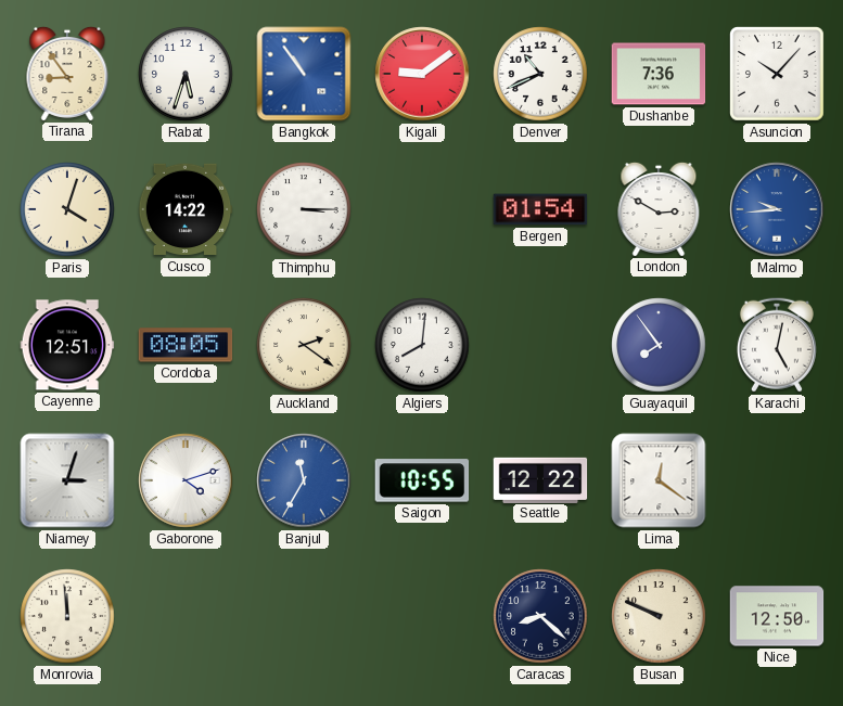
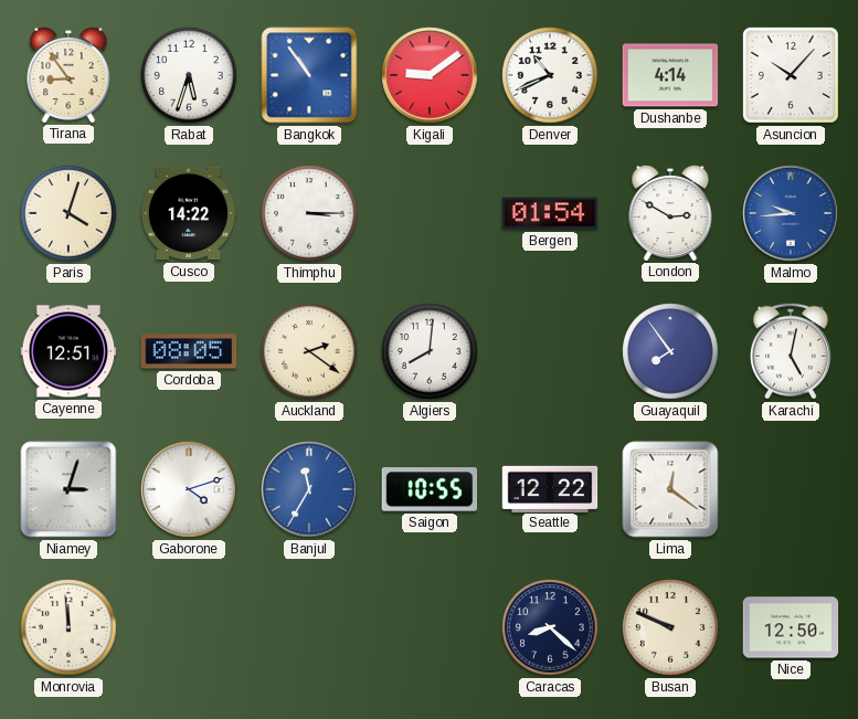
Dushanbe: 7:36 -> 4:14
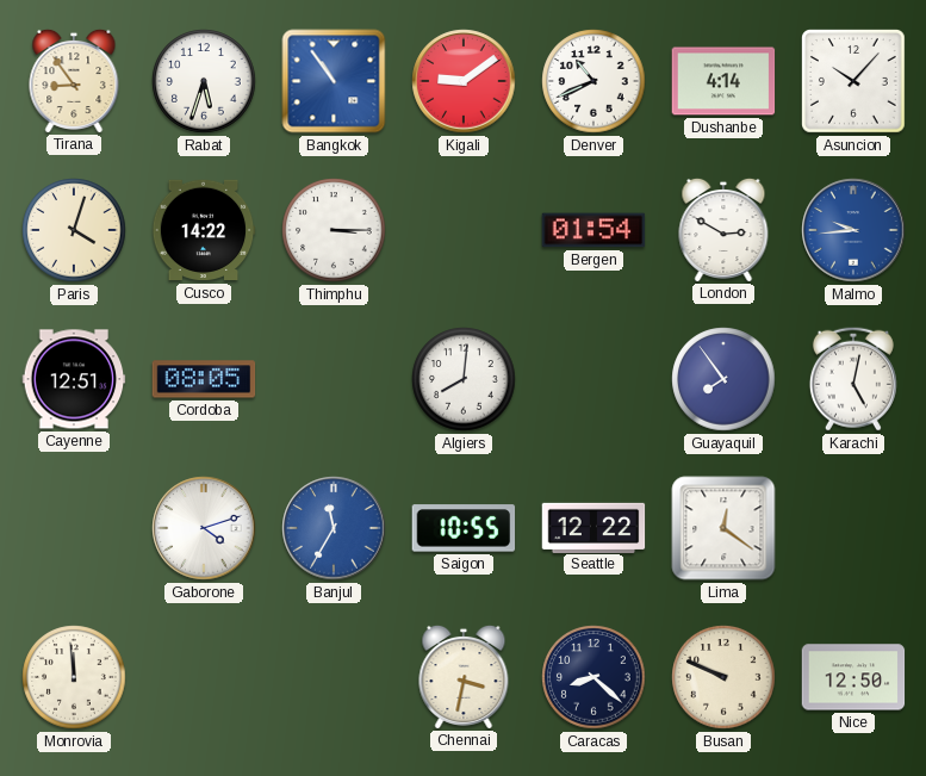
Auckland: 2:21 -> none
Niamey: 3:03 -> none
Chennai: none -> 3:32
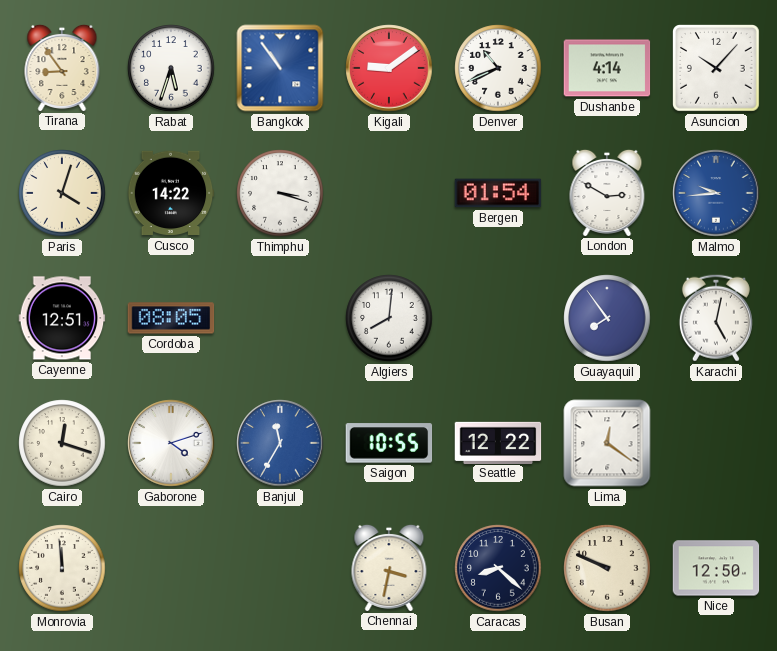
Thimphu: 3:15 -> 3:18
Cairo: none -> 12:18
